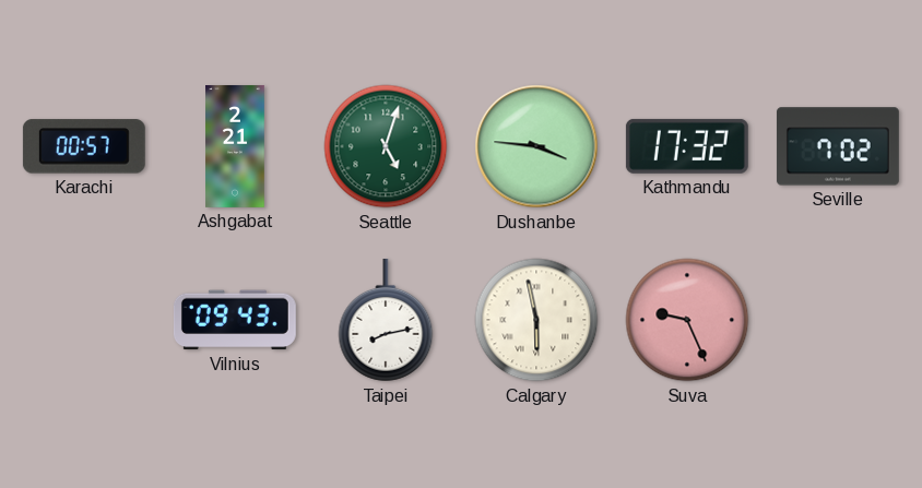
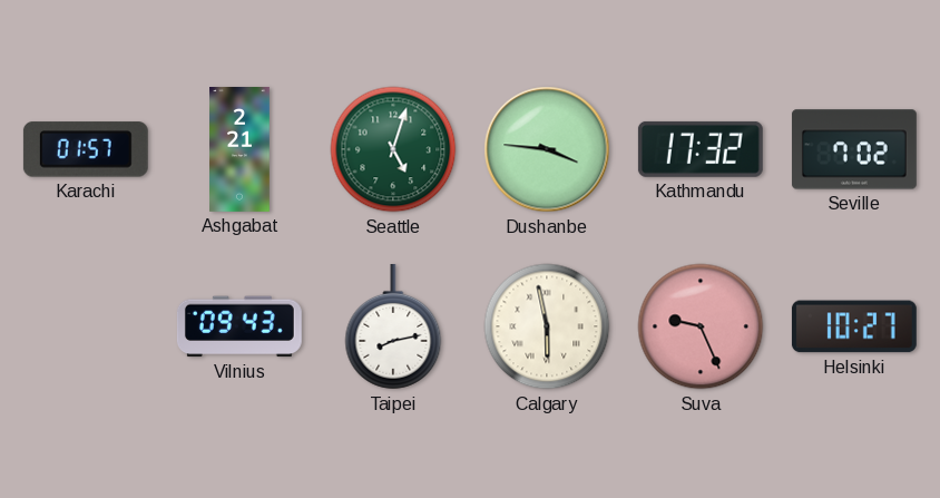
Karachi: 00:57 -> 01:57
Helsinki: none -> 10:27
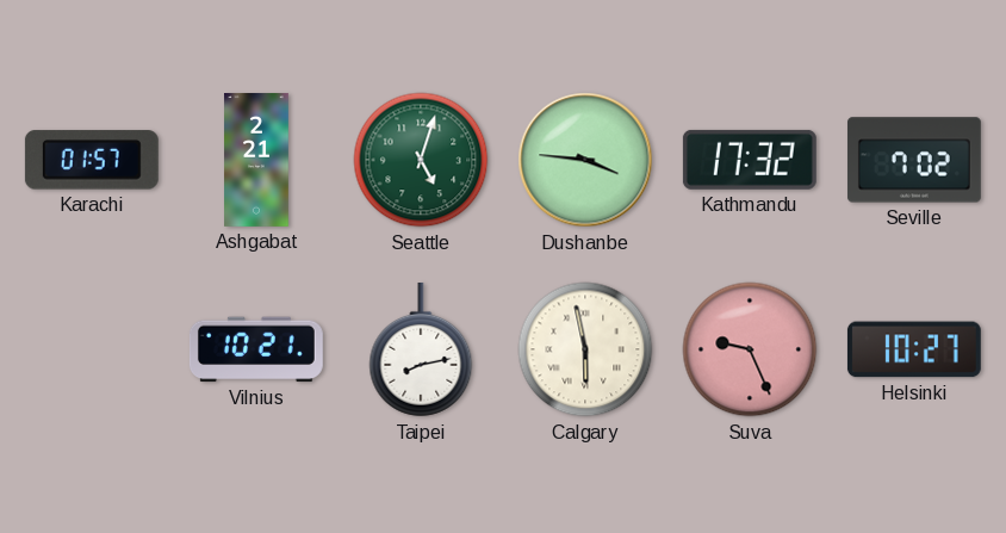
Vilnius: 09:43 -> 10:21
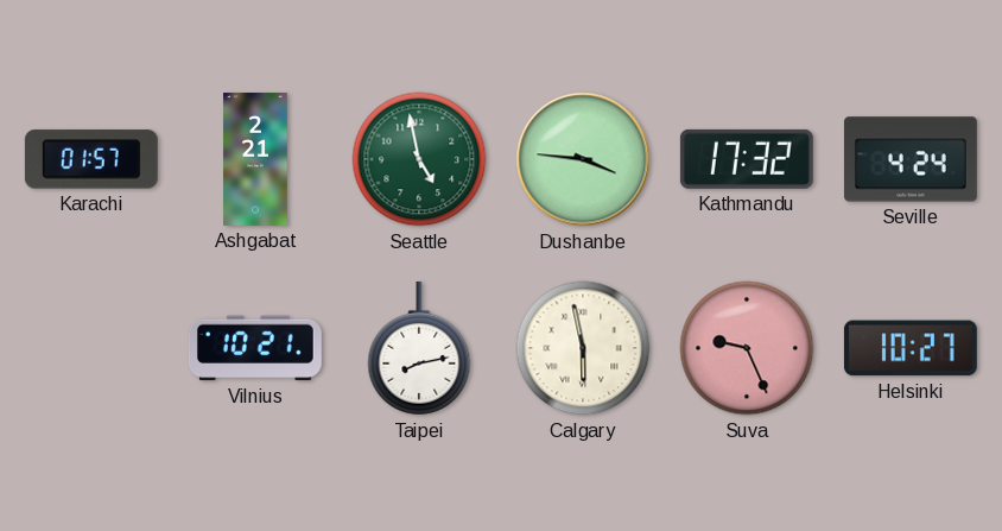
Seattle: 5:03 -> 4:58
Seville: 7:02 -> 4:24
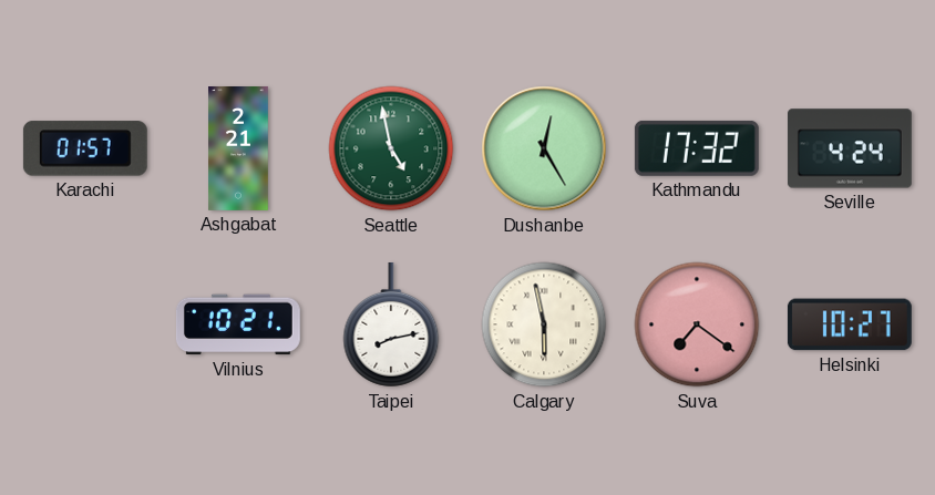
Dushanbe: 3:46 -> 12:25
Suva: 9:26 -> 7:21
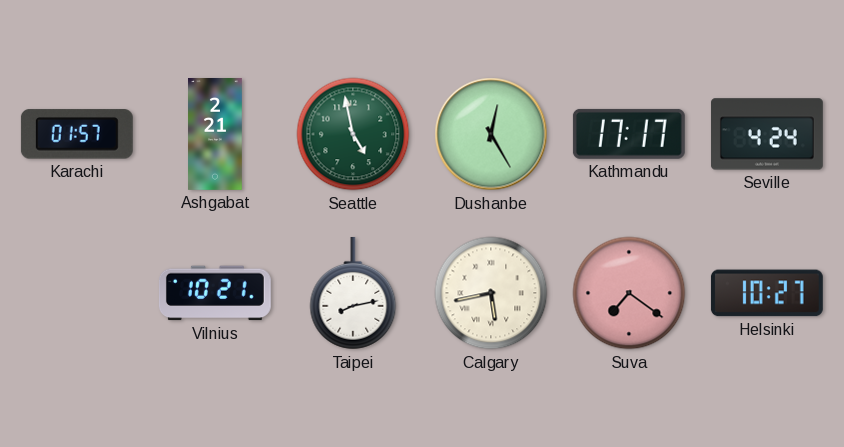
Kathmandu: 17:32 -> 17:17
Calgary: 5:58 -> 5:43
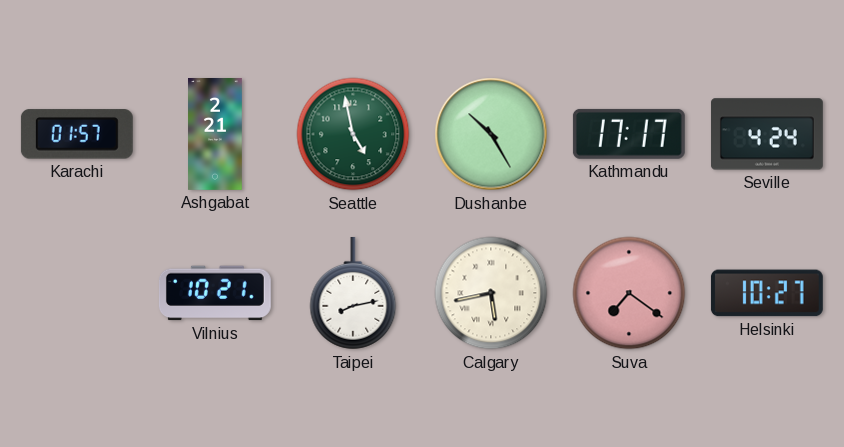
Dushanbe: 12:25 -> 10:25
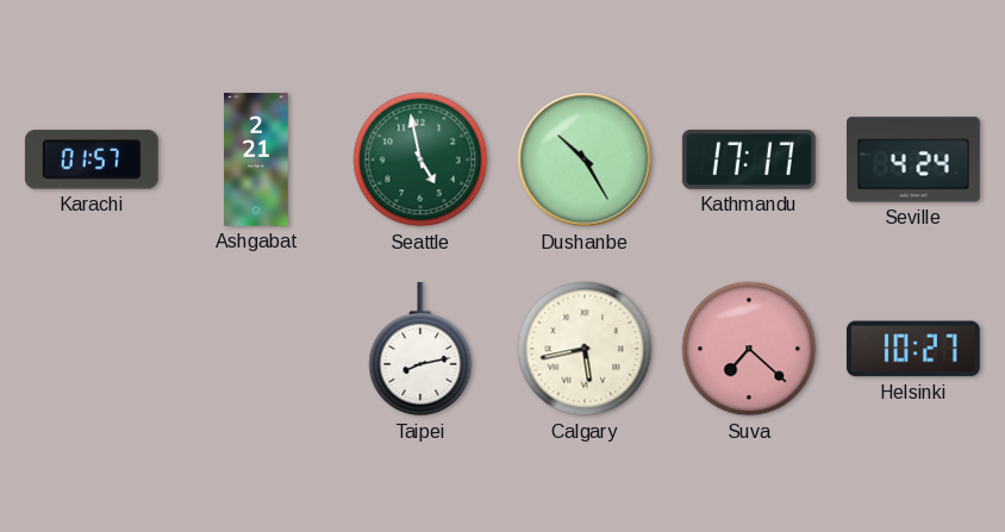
Vilnius: 10:21 -> none
Suva: 7:21 -> 7:22
